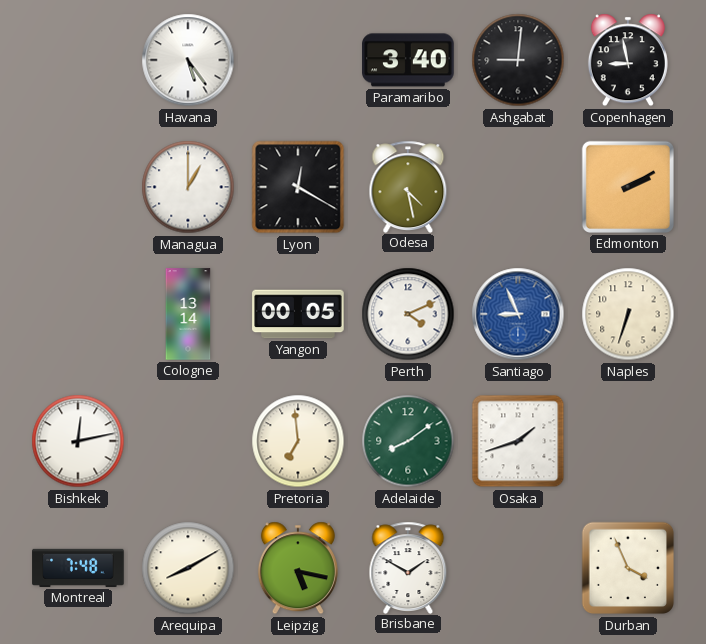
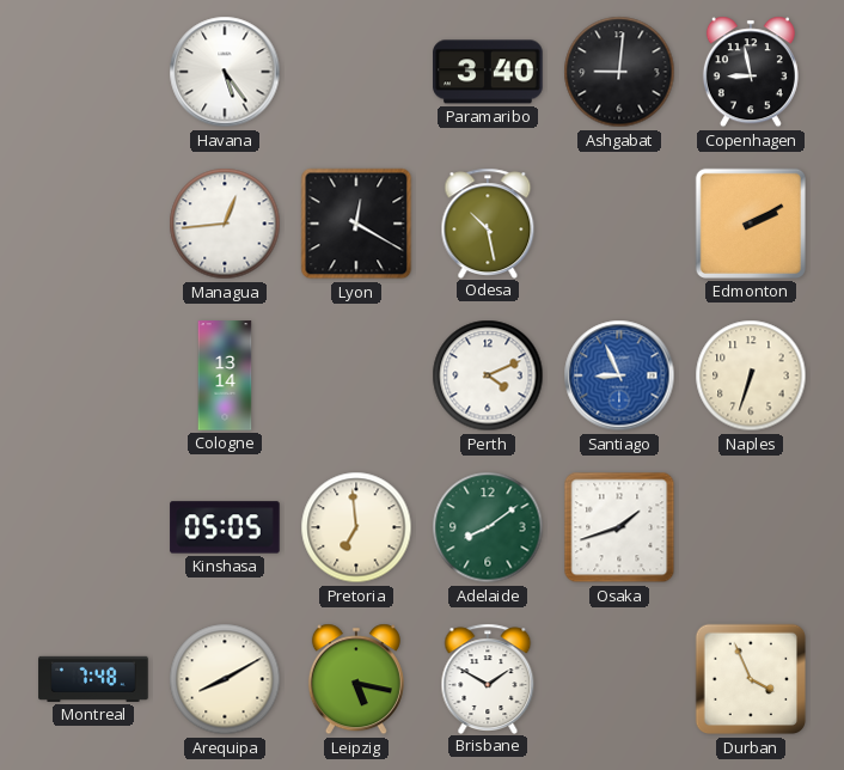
Managua: 1:00 -> 12:44
Odesa: 4:28 -> 10:28
Yangon: 00:05 -> none
Bishkek: 12:13 -> none
Kinshasa: none -> 05:05
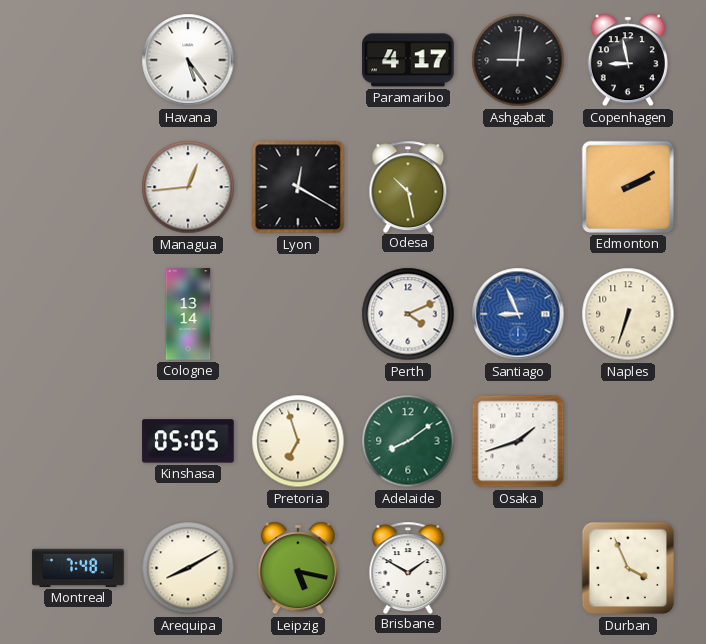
Paramaribo: 3:40 -> 4:17
Pretoria: 6:59 -> 6:57
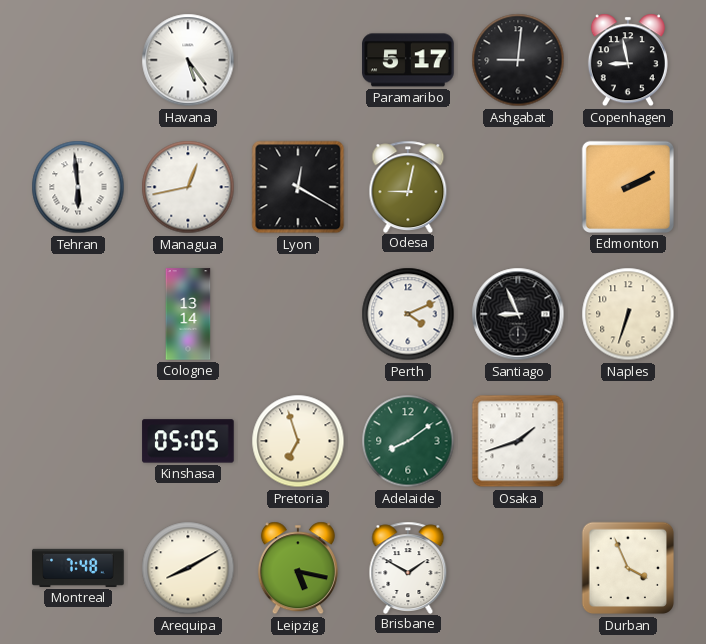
Paramaribo: 4:17 -> 5:17
Tehran: none -> 5:59
Managua: 12:44 -> 12:43
Odesa: 10:28 -> 9:02
Santiago dial: blue -> black
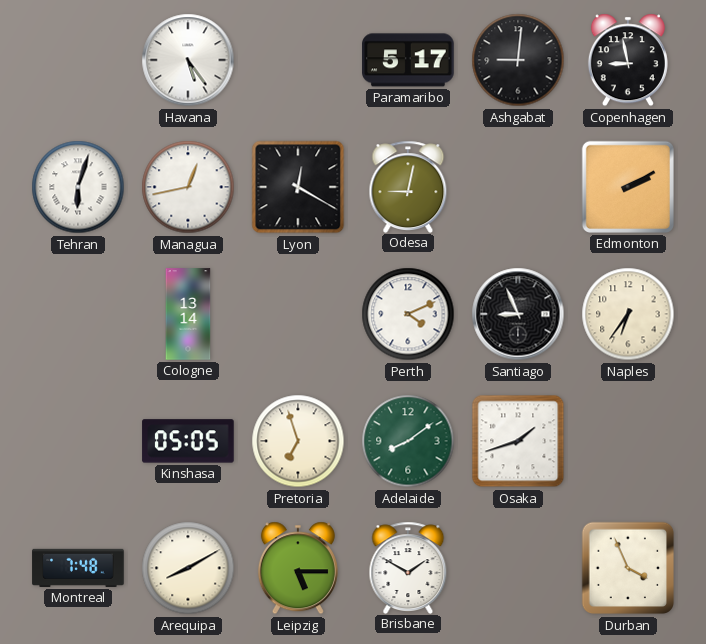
Tehran: 5:59 -> 6:03
Naples: 6:33 -> 6:36
Leipzig: 5:17 -> 5:15
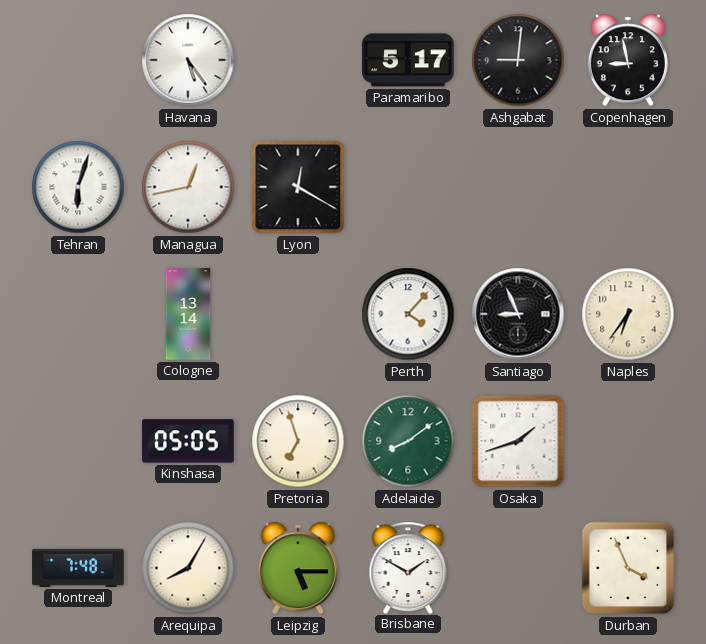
Odesa: 9:02 -> none
Edmonton: 2:10 -> none
Perth: 4:11 -> 4:07
Arequipa: 8:10 -> 8:05
